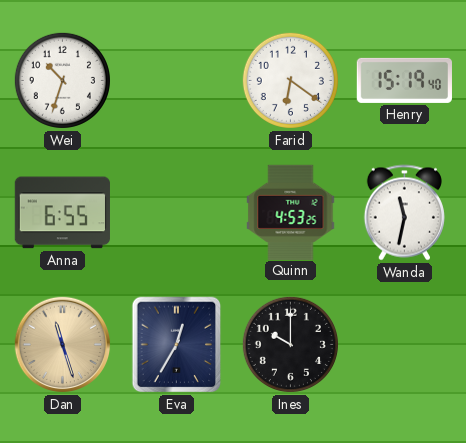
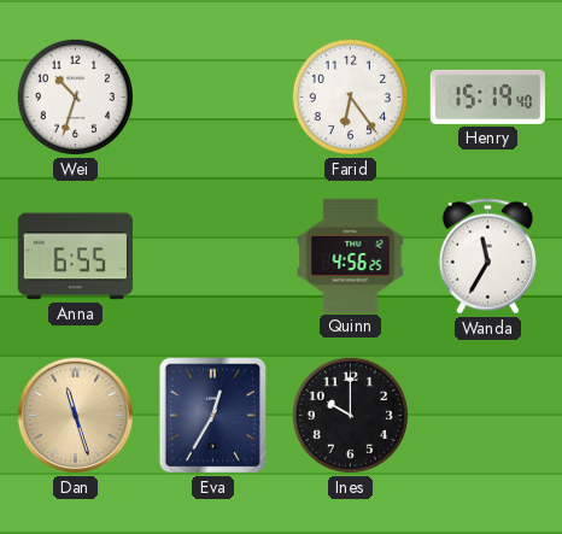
Farid: 6:21 -> 6:24
Quinn: 4:53 -> 4:56
Wanda: 11:32 -> 11:35
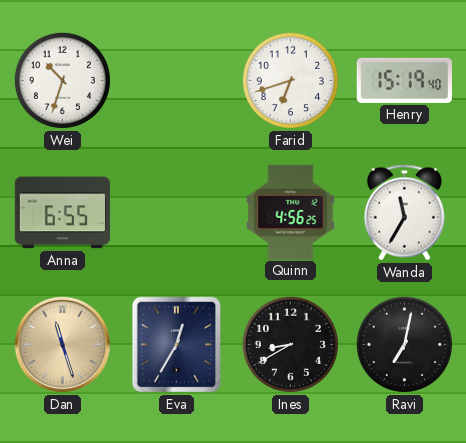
Farid: 6:24 -> 6:42
Ines: 10:00 -> 8:40
Ravi: none -> 7:02
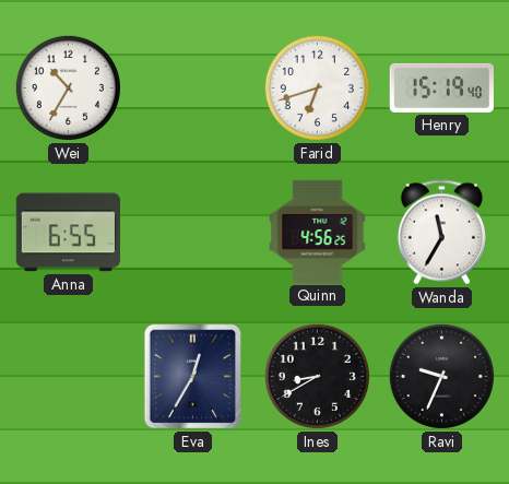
Wei: 10:33 -> 10:35
Dan: 11:27 -> none
Ravi: 7:02 -> 9:34
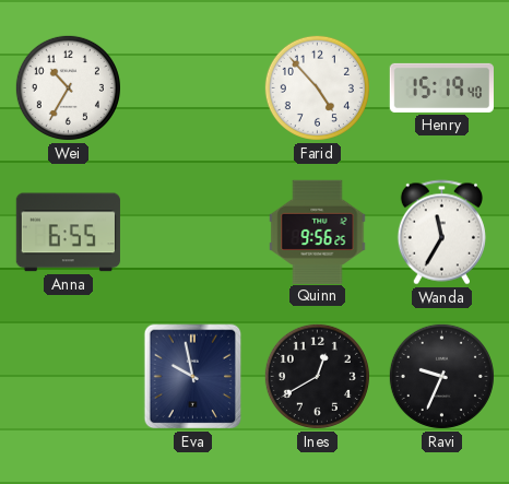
Farid: 6:42 -> 4:53
Quinn: 4:56 -> 9:56
Eva: 12:35 -> 9:58
Ines: 8:40 -> 12:40
